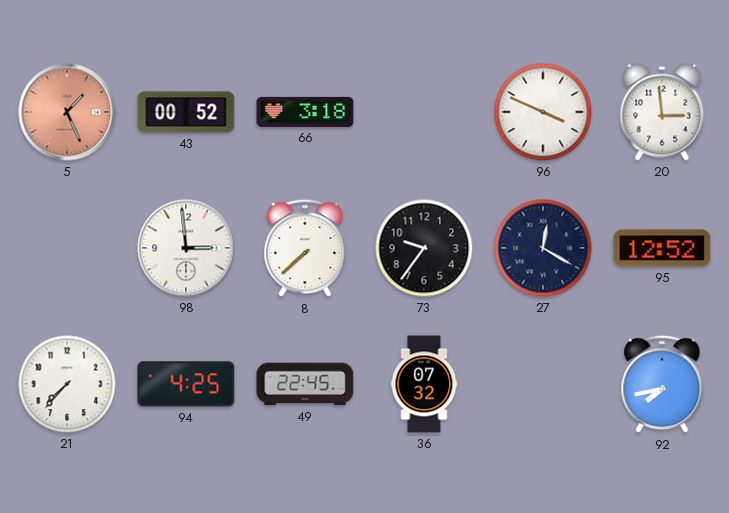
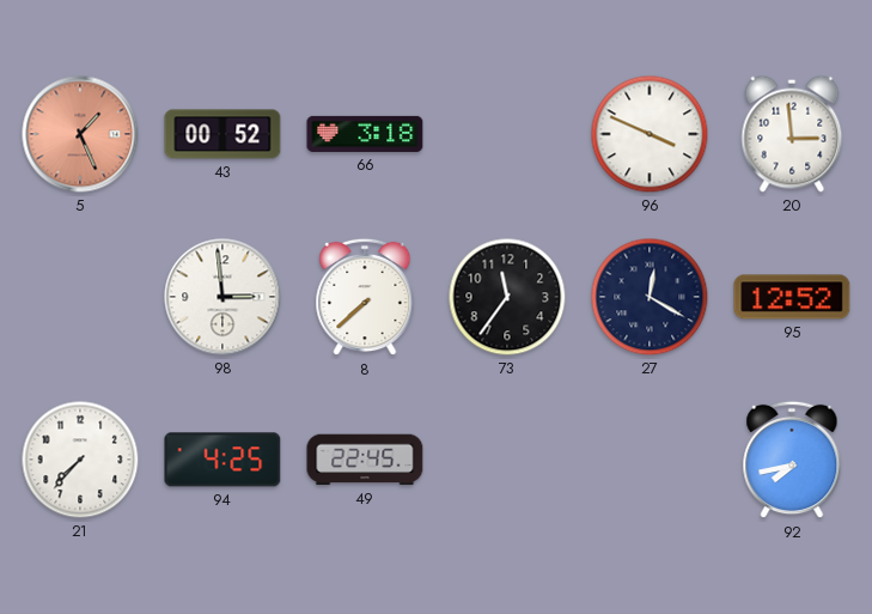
73: 9:36 -> 11:36
36: 07:32 -> none
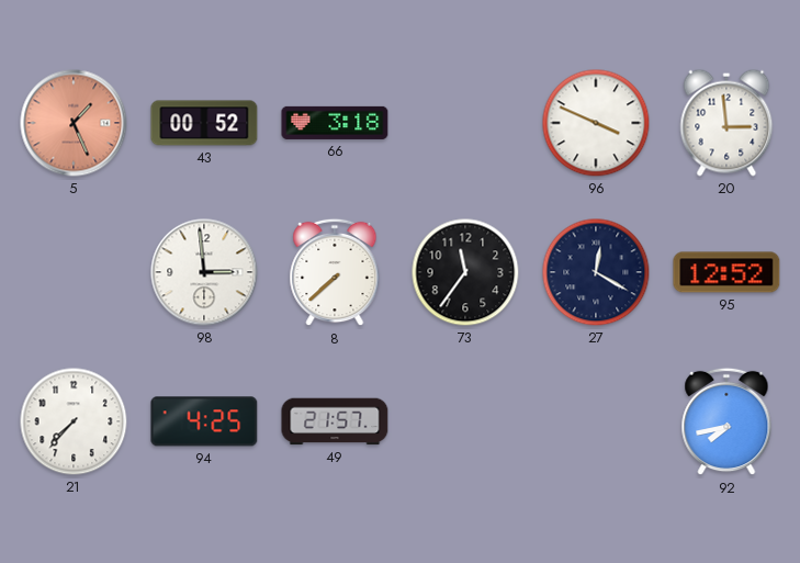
49: 22:45 -> 21:57
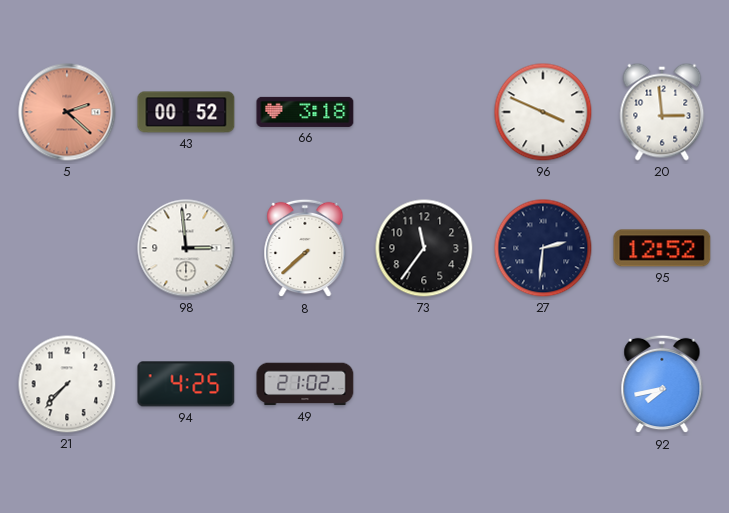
5: 1:26 -> 2:22
27: 12:20 -> 2:31
49: 21:57 -> 21:02
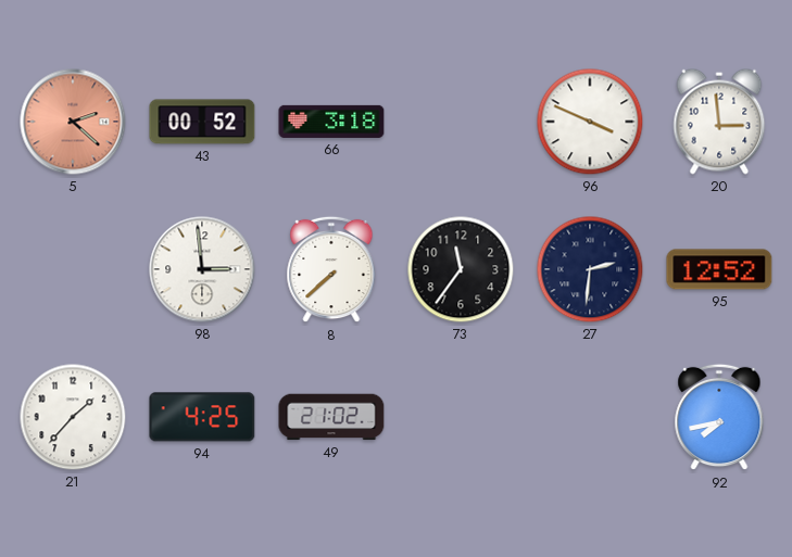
21: 7:37 -> 1:37
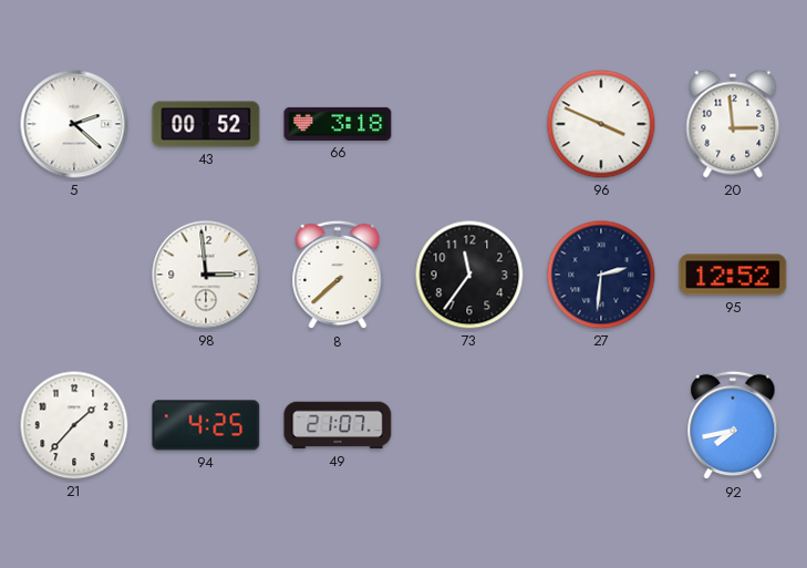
5 dial: salmon -> white
49: 21:02 -> 21:07
